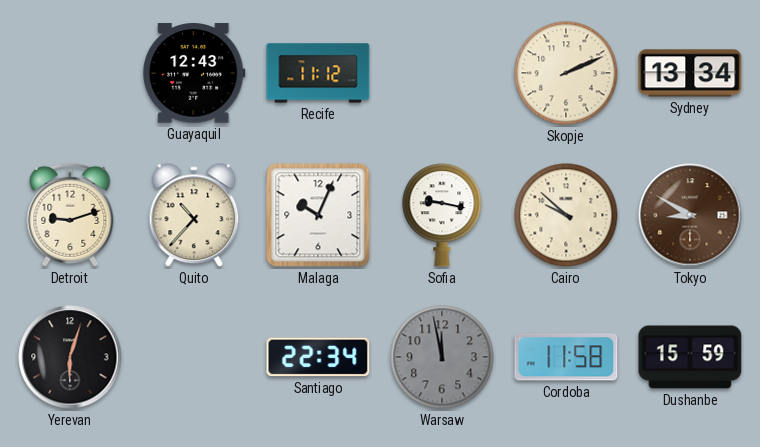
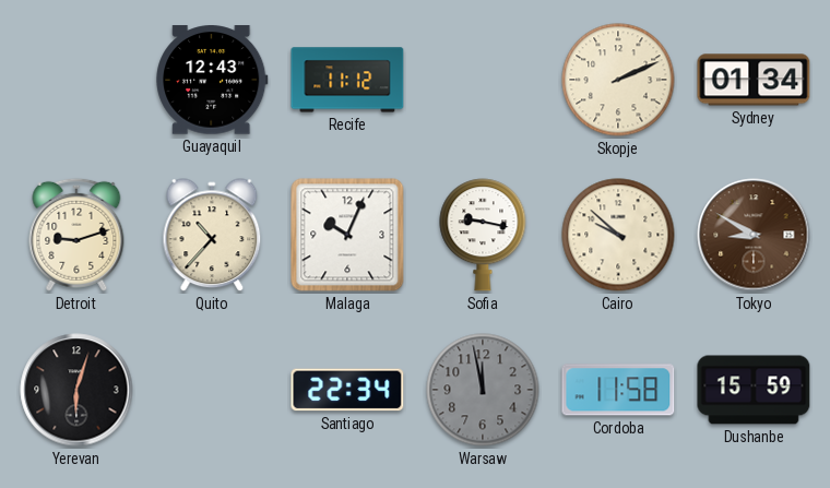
Sydney: 13:34 -> 01:34
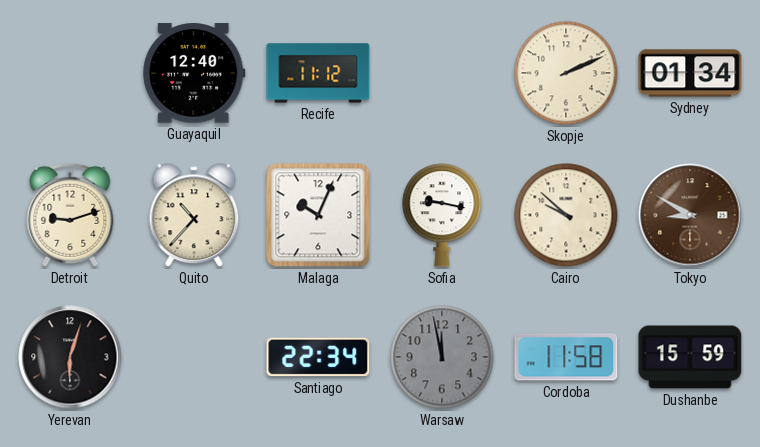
Guayaquil: 12:43 -> 12:40
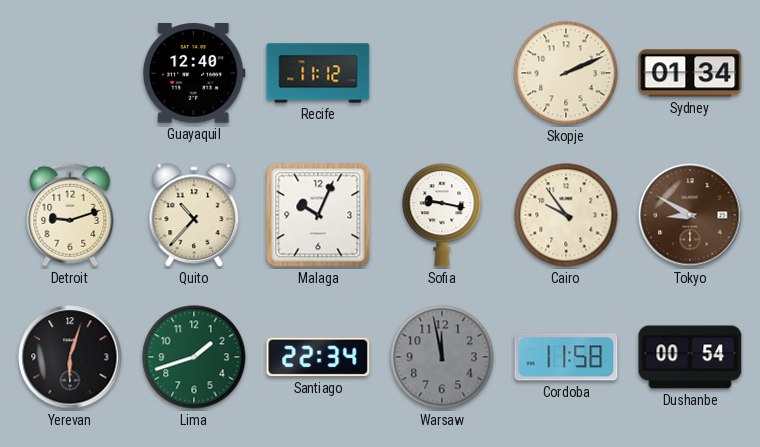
Cairo: 9:52 -> 9:54
Lima: none -> 1:42
Dushanbe: 15:59 -> 00:54
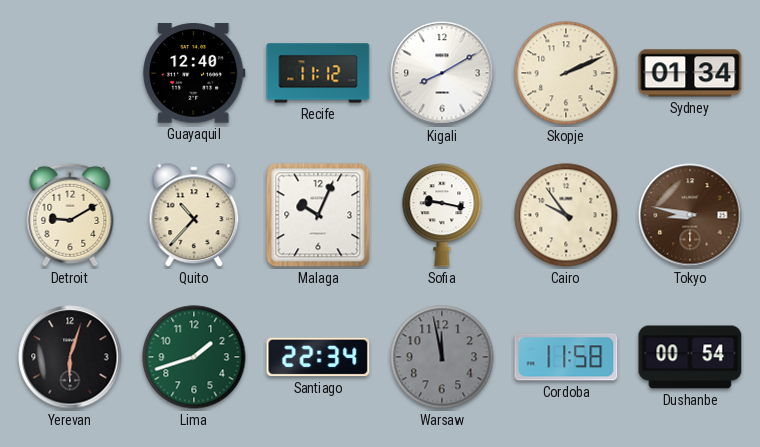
Kigali: none -> 8:10
Detroit: 9:12 -> 9:10
Tokyo: 8:50 -> 8:47
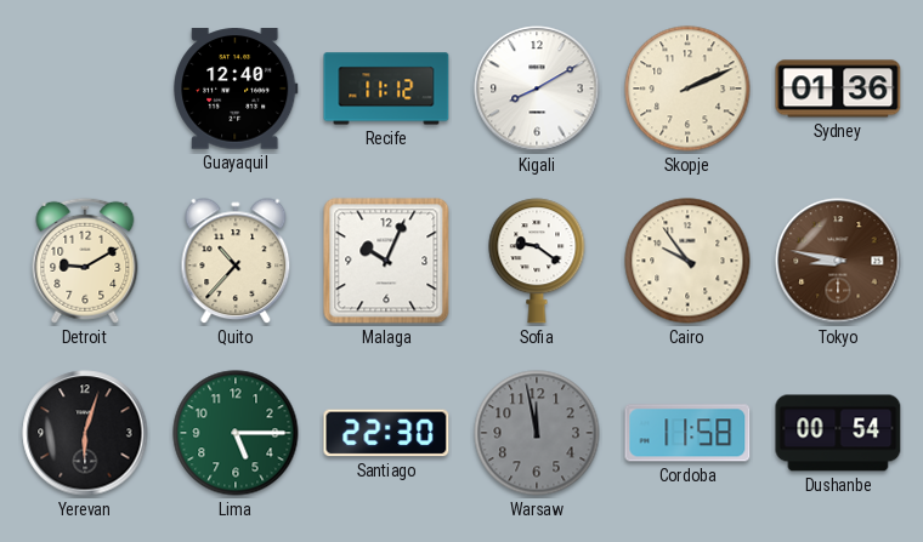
Sydney: 01:34 -> 01:36
Sofia: 9:17 -> 9:21
Lima: 1:42 -> 5:15
Santiago: 22:34 -> 22:30
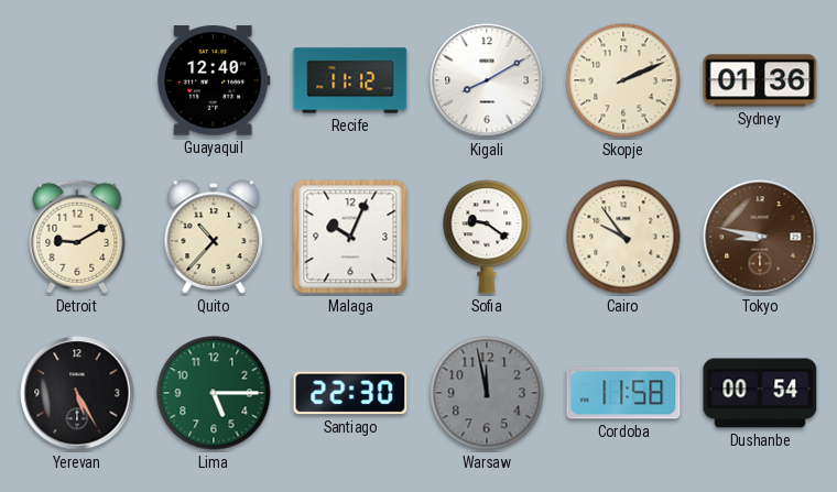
Yerevan: 6:03 -> 5:25
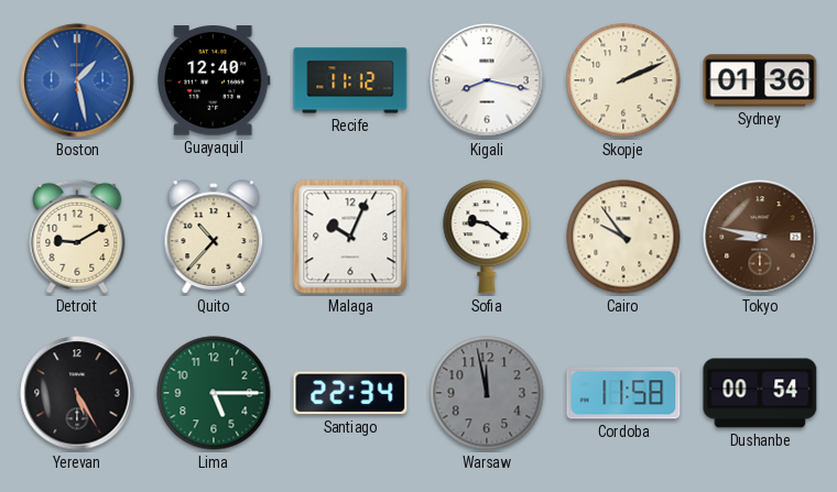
Boston: none -> 1:28
Kigali: 8:10 -> 8:17
Santiago: 22:30 -> 22:34
